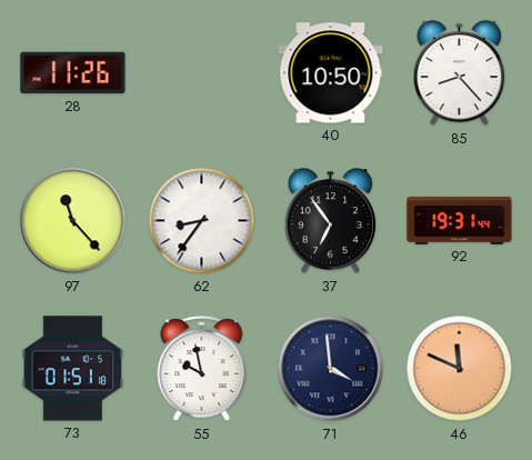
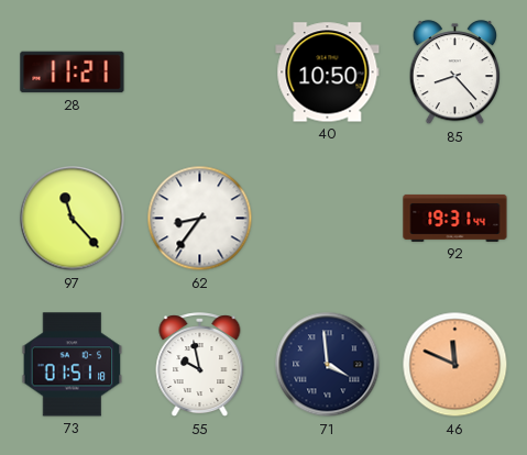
28: 11:26 -> 11:21
37: 6:54 -> none
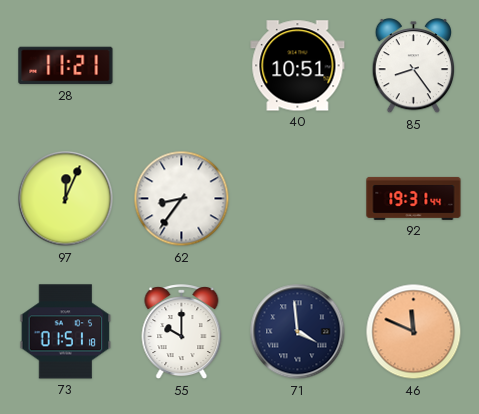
40: 10:50 -> 10:51
85: 8:23 -> 8:24
97: 11:23 -> 12:04
55: 9:58 -> 10:00
